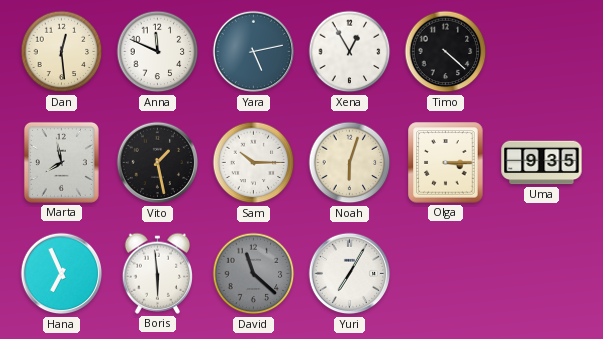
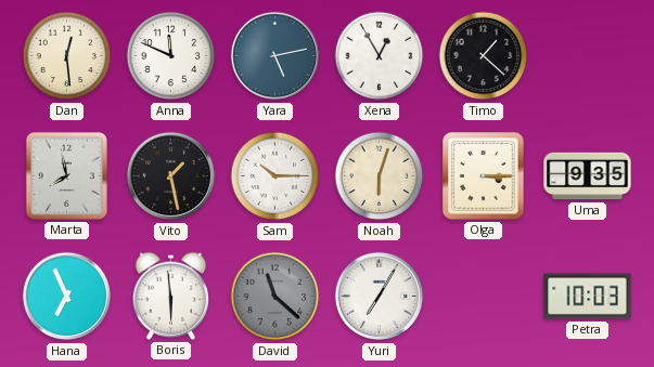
Timo: 4:22 -> 1:22
Petra: none -> 10:03
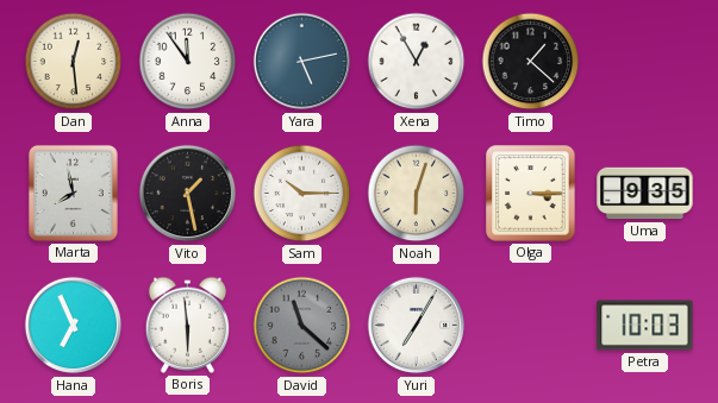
Anna: 11:49 -> 11:54
